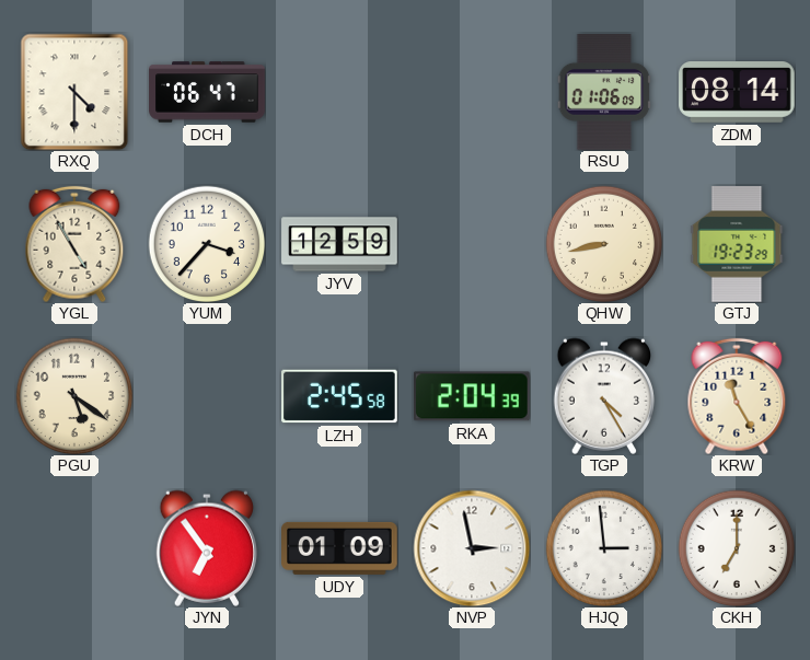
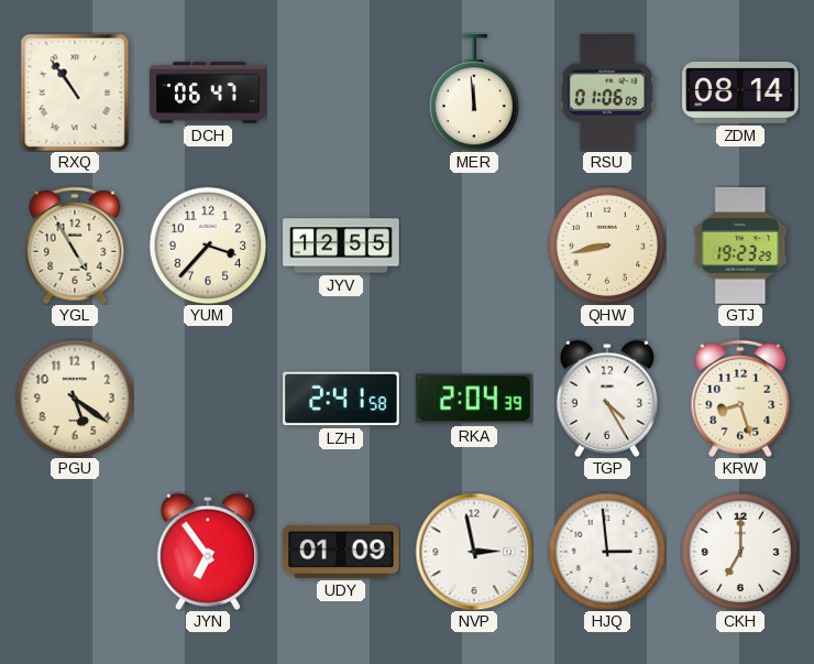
RXQ: 4:30 -> 10:54
MER: none -> 11:59
JYV: 12:59 -> 12:55
LZH: 2:45 -> 2:41
KRW: 11:25 -> 8:27
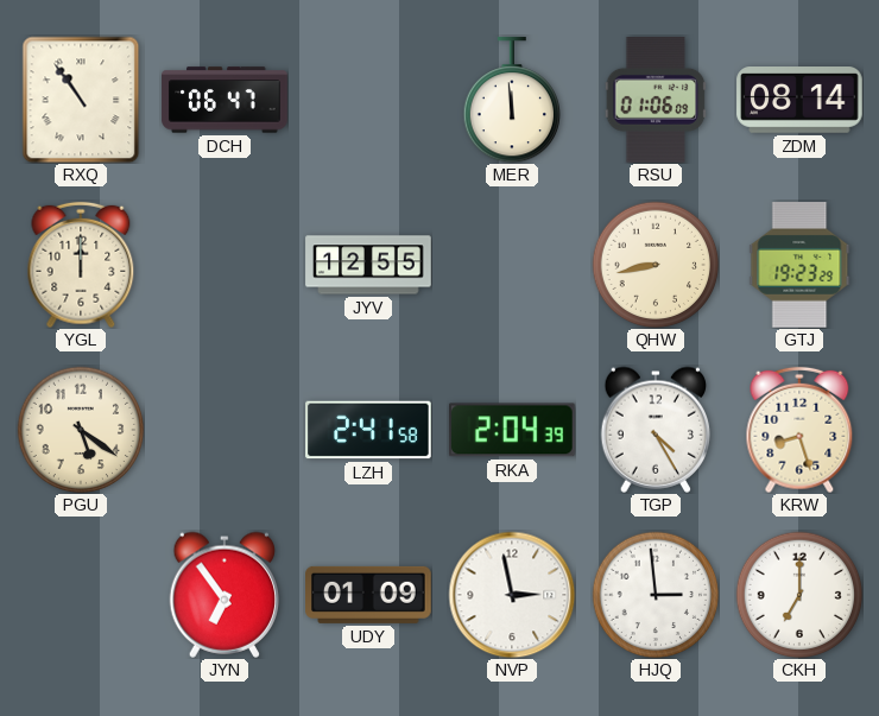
YGL: 4:55 -> 12:00
YUM: 3:37 -> none
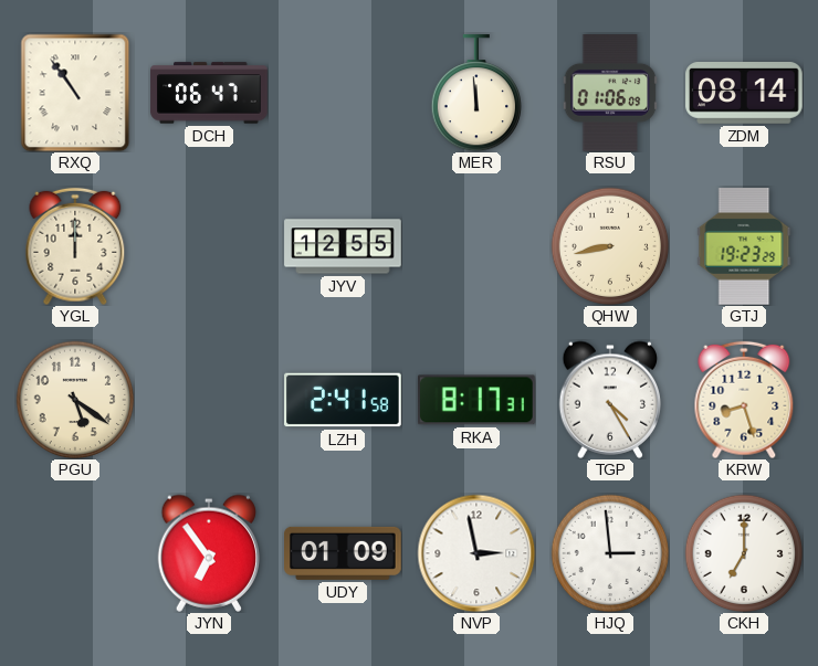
RKA: 2:04 -> 8:17
